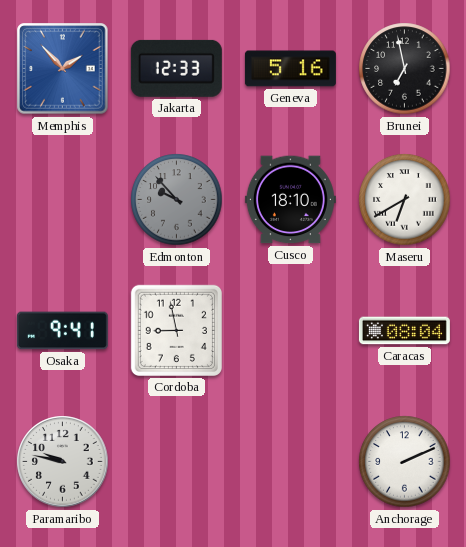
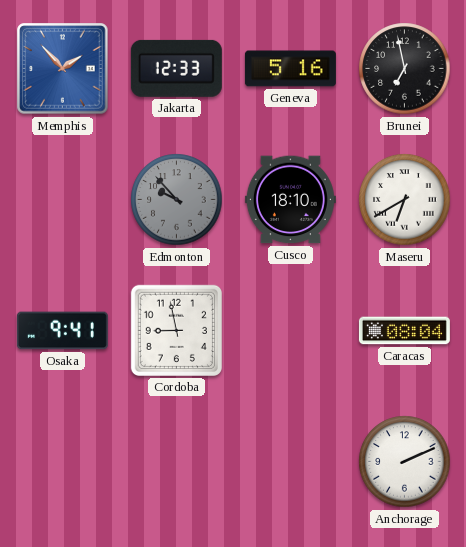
Paramaribo: 9:47 -> none
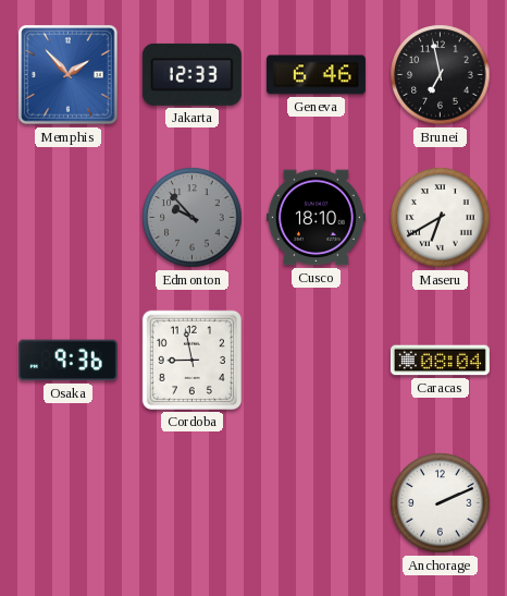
Geneva: 5:16 -> 6:46
Osaka: 9:41 -> 9:36
